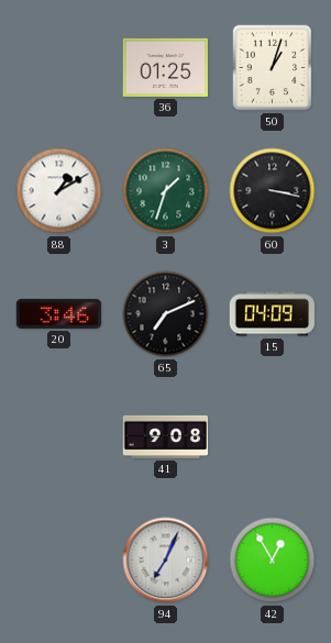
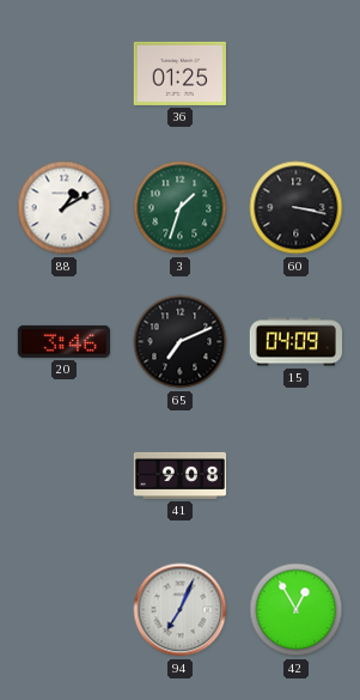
50: 1:03 -> none
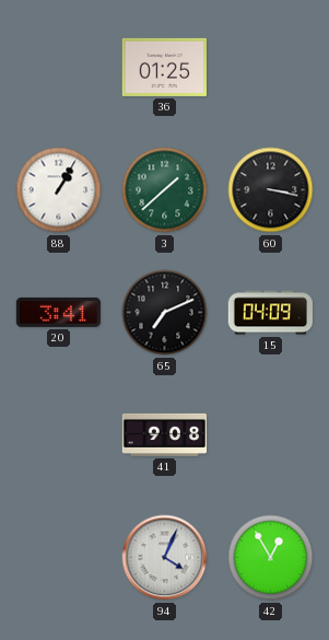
88: 1:10 -> 1:05
3: 1:33 -> 1:38
20: 3:46 -> 3:41
94: 7:04 -> 4:04
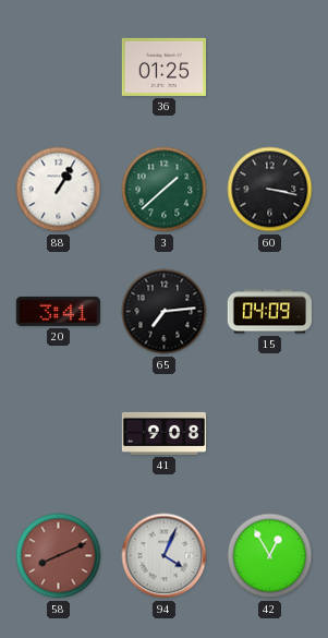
65: 7:11 -> 7:14
58: none -> 8:11
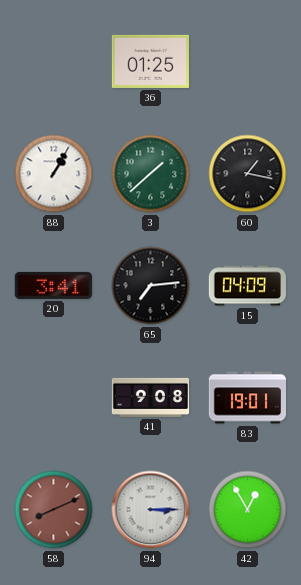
60: 3:17 -> 1:17
83: none -> 19:01
94: 4:04 -> 3:15
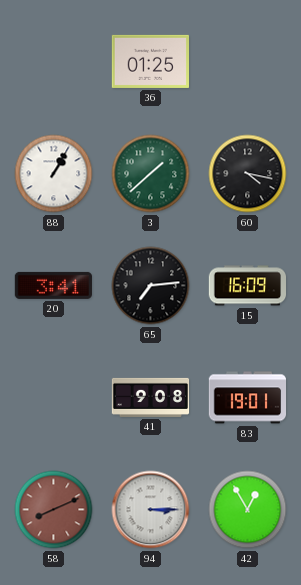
60: 1:17 -> 4:17
15: 04:09 -> 16:09
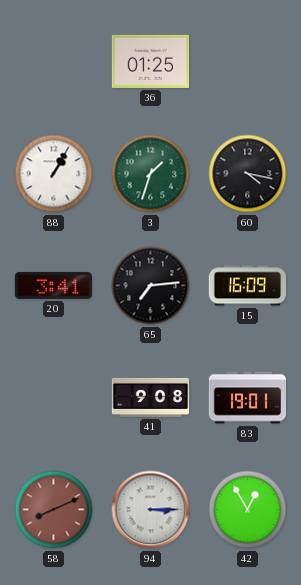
3: 1:38 -> 1:33
